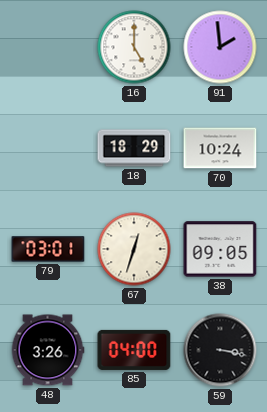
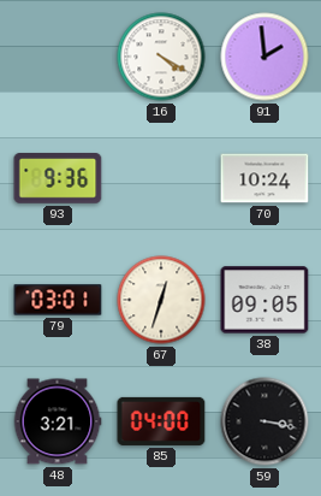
16: 5:00 -> 4:20
93: none -> 9:36
18: 18:29 -> none
48: 3:26 -> 3:21
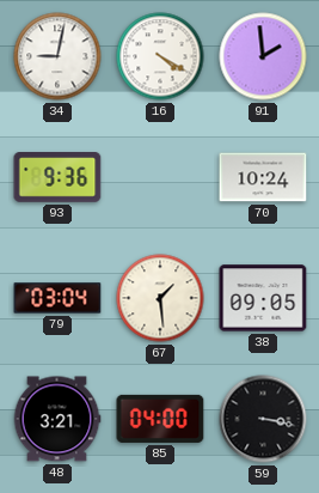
34: none -> 9:02
79: 03:01 -> 03:04
67: 12:33 -> 1:29
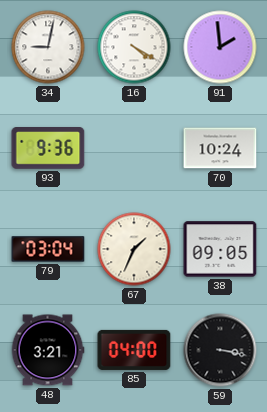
67: 1:29 -> 1:34
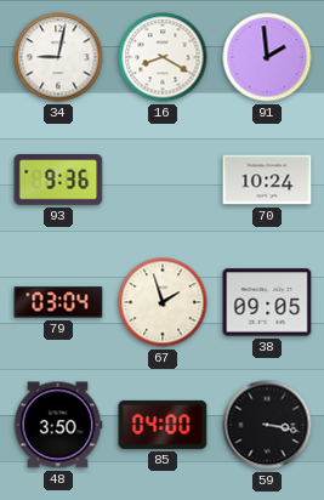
16: 4:20 -> 8:20
67: 1:34 -> 1:57
48: 3:21 -> 3:50
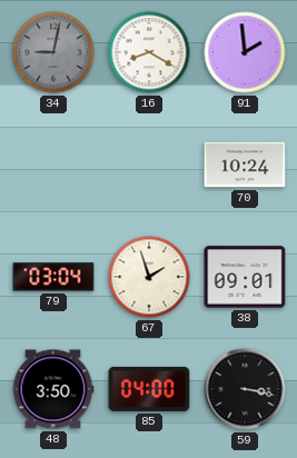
34 dial: white -> grey
93: 9:36 -> none
38: 09:05 -> 09:01
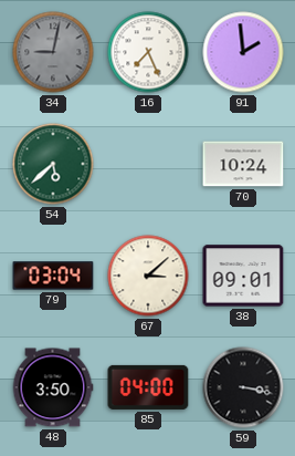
16: 8:20 -> 7:26
54: none -> 5:38
67: 1:57 -> 3:08
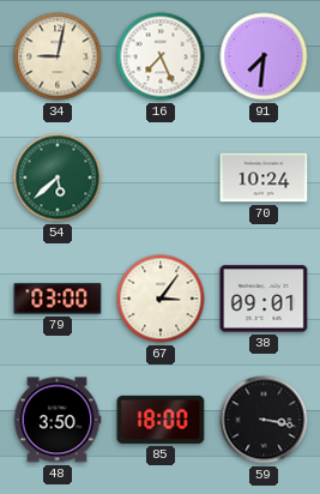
34 dial: grey -> cream
91: 1:59 -> 7:31
79: 03:04 -> 03:00
67: 3:08 -> 3:06
85: 04:00 -> 18:00
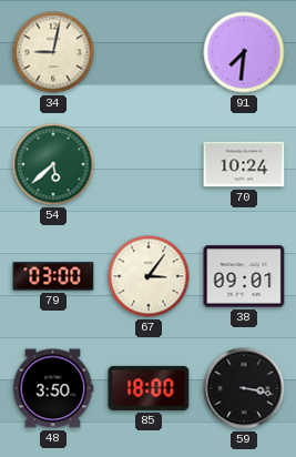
16: 7:26 -> none
